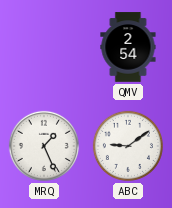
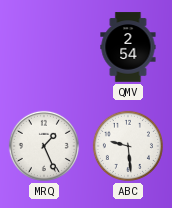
ABC: 9:09 -> 9:29
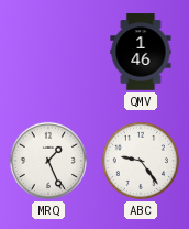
QMV: 2:54 -> 1:46
ABC: 9:29 -> 9:24
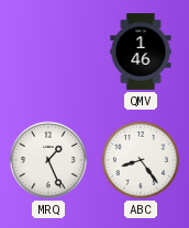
ABC: 9:24 -> 8:24
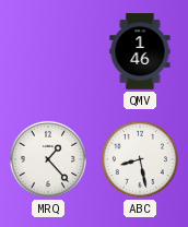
MRQ: 1:26 -> 1:23
ABC: 8:24 -> 8:28
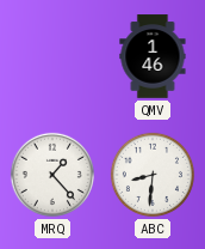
ABC: 8:28 -> 8:31
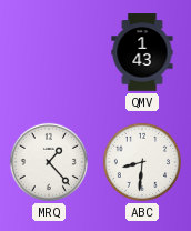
QMV: 1:46 -> 1:43
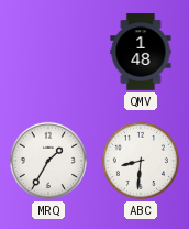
QMV: 1:43 -> 1:48
MRQ: 1:23 -> 1:35
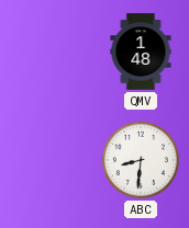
MRQ: 1:35 -> none
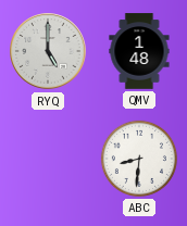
RYQ: none -> 5:00
